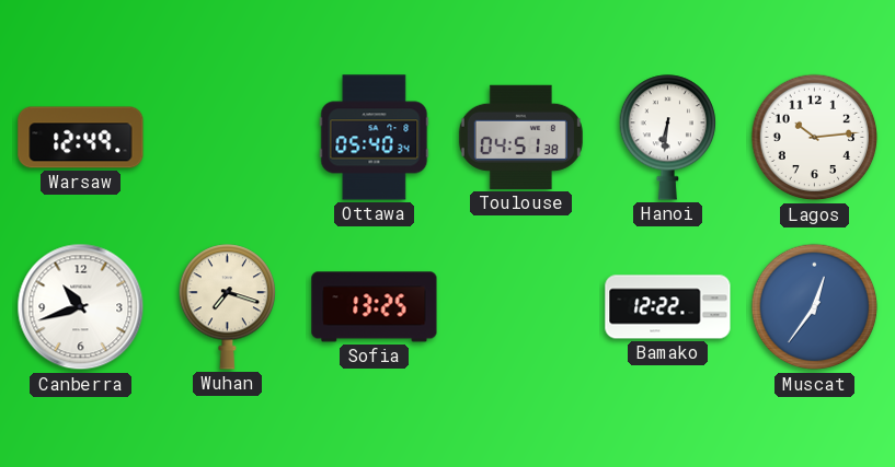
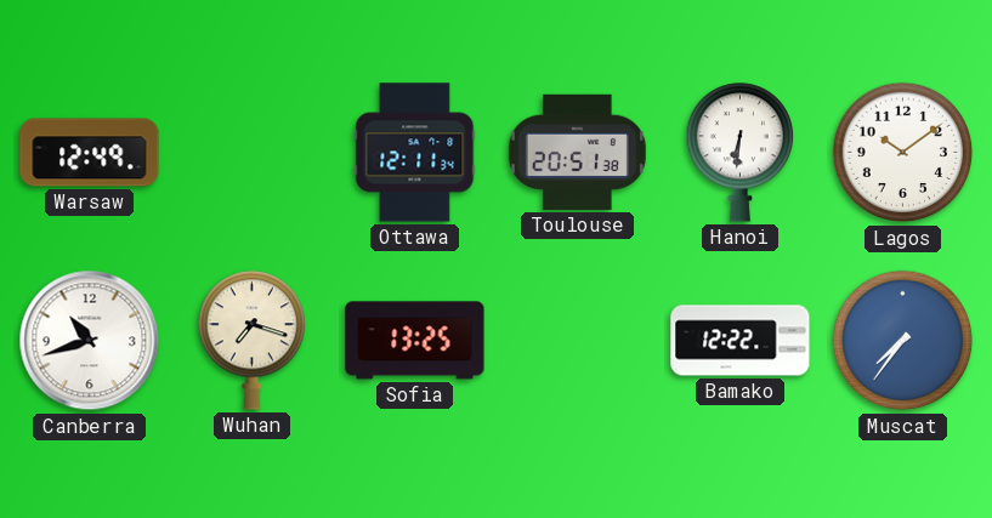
Ottawa: 05:40 -> 12:11
Toulouse: 04:51 -> 20:51
Lagos: 10:14 -> 10:09
Muscat: 12:36 -> 7:36
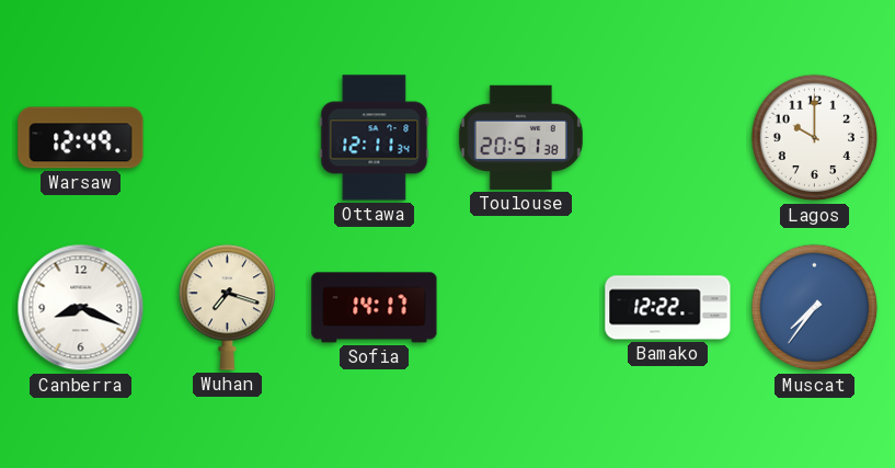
Hanoi: 6:31 -> none
Lagos: 10:09 -> 10:00
Canberra: 10:42 -> 8:19
Sofia: 13:25 -> 14:17
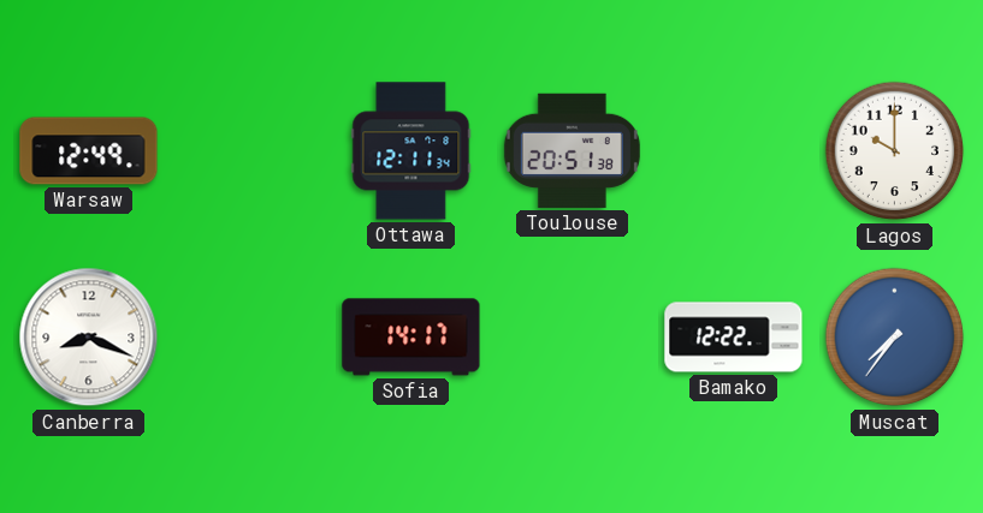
Wuhan: 7:18 -> none
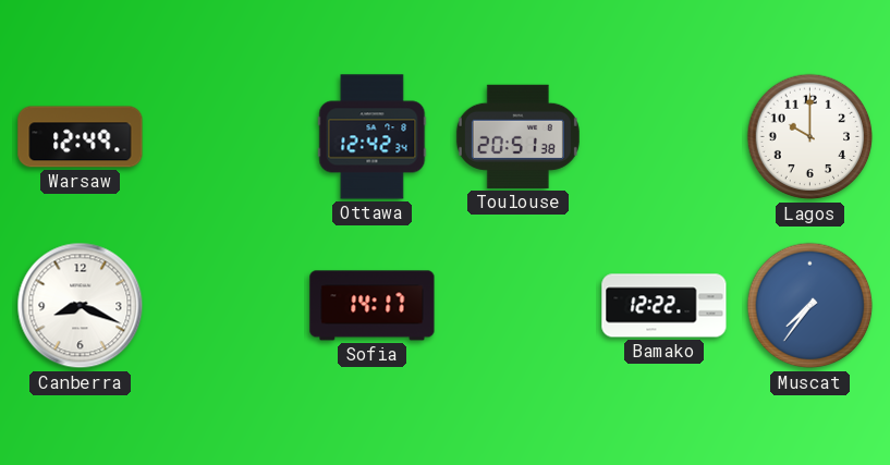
Ottawa: 12:11 -> 12:42
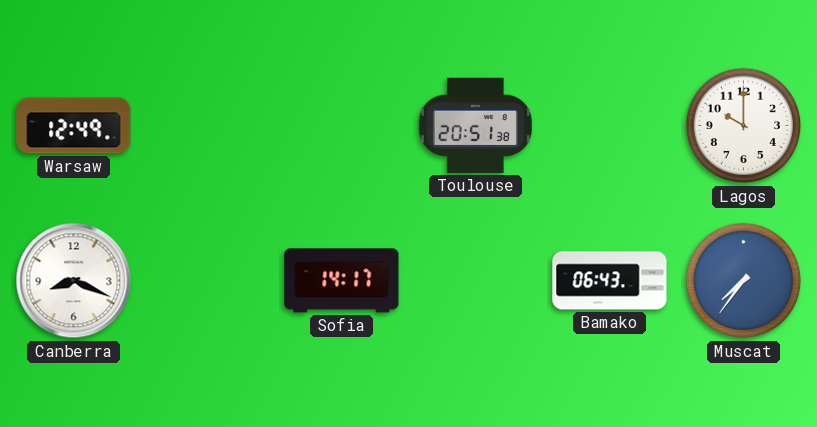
Ottawa: 12:42 -> none
Bamako: 12:22 -> 06:43
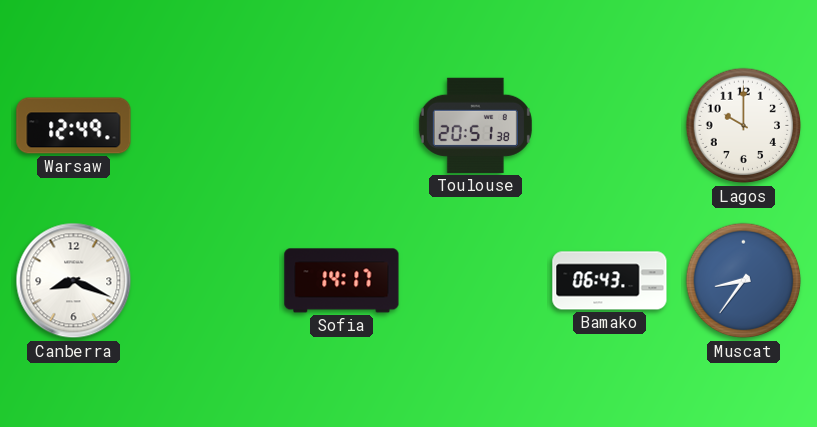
Muscat: 7:36 -> 8:36
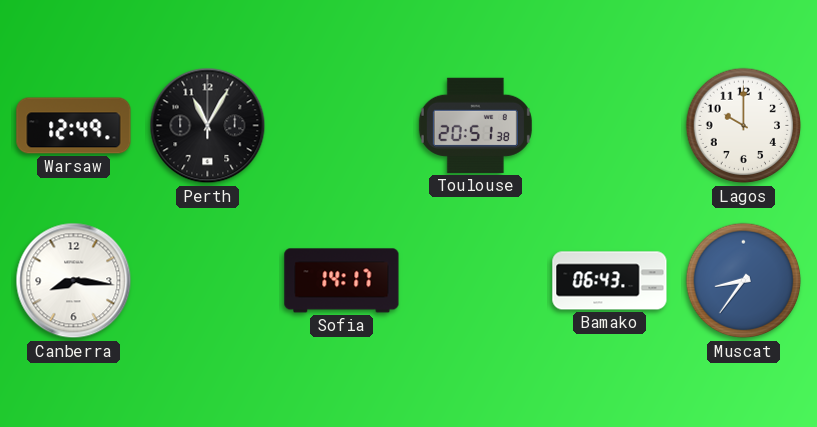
Perth: none -> 11:05
Canberra: 8:19 -> 8:16
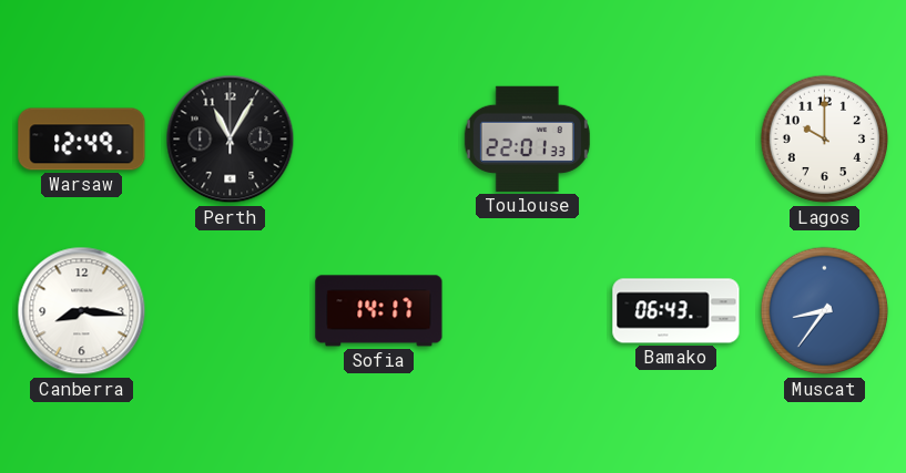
Toulouse: 20:51 -> 22:01
